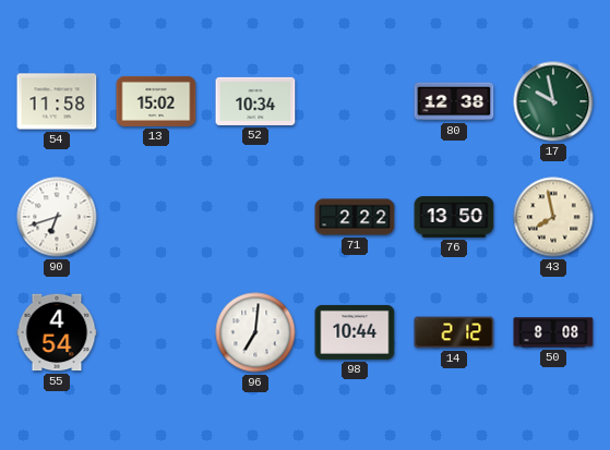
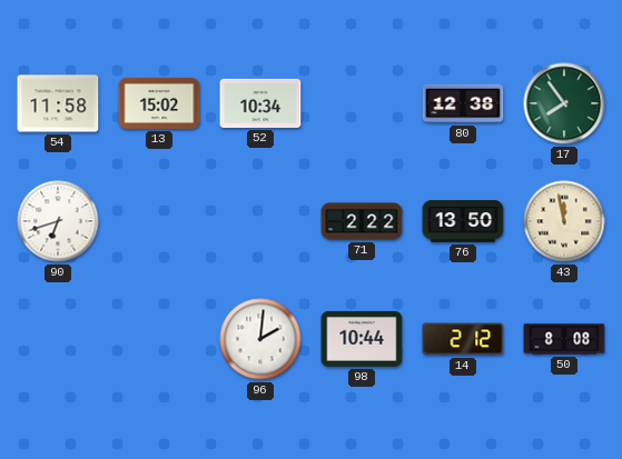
17: 9:58 -> 7:54
43: 7:58 -> 11:58
55: 4:54 -> none
96: 7:01 -> 2:01
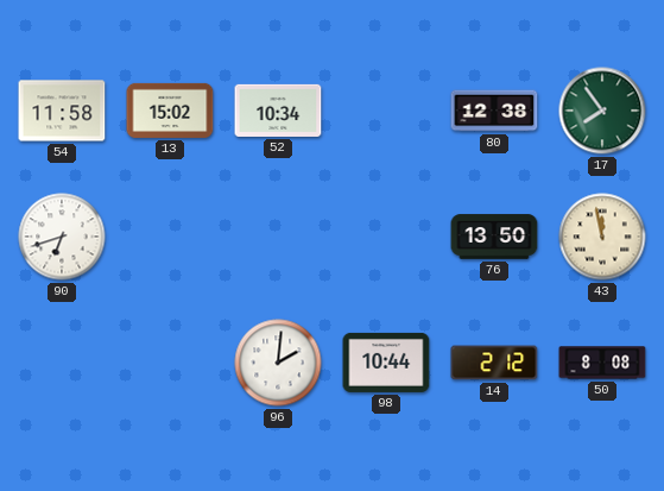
71: 2:22 -> none
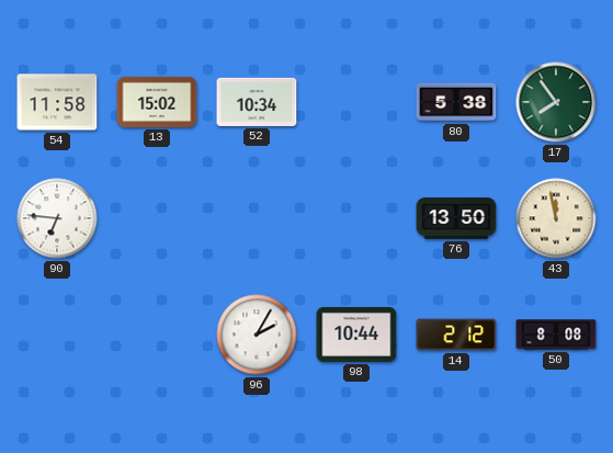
80: 12:38 -> 5:38
90: 6:42 -> 6:46
96: 2:01 -> 2:05
